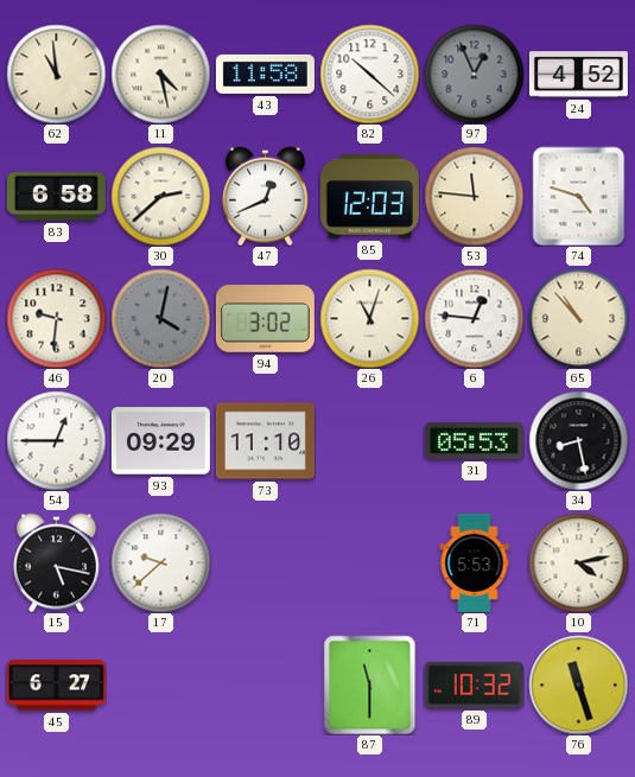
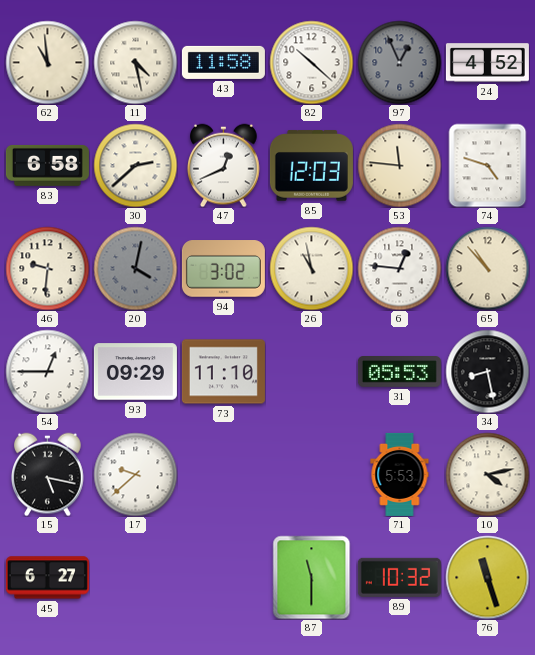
26: 11:03 -> 10:58
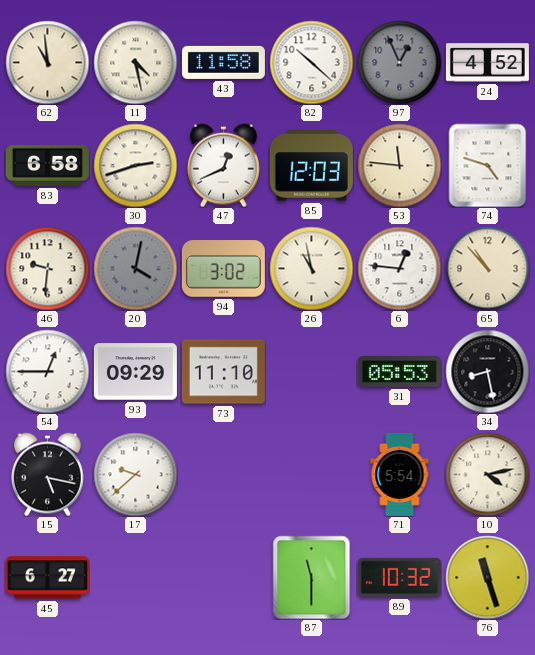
30: 2:38 -> 2:42
71: 5:53 -> 5:54
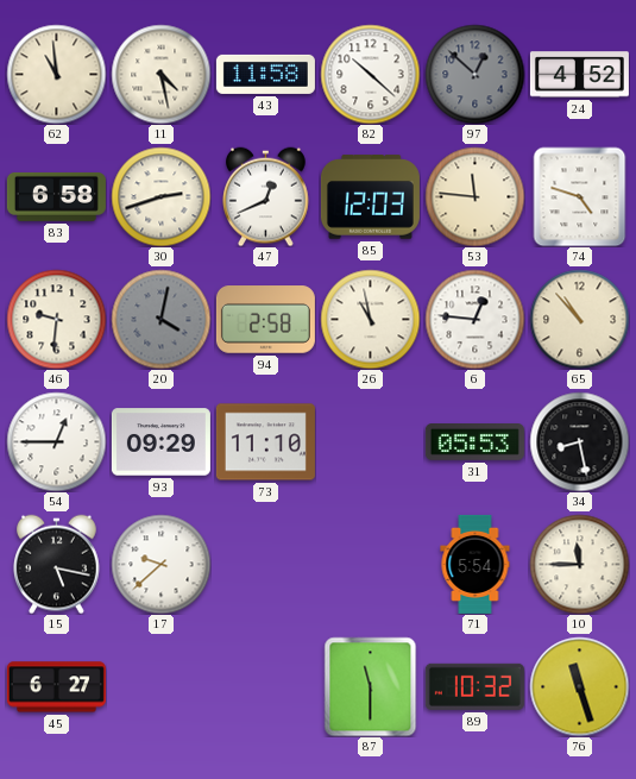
97: 12:56 -> 12:52
94: 3:02 -> 2:58
10: 4:13 -> 11:45
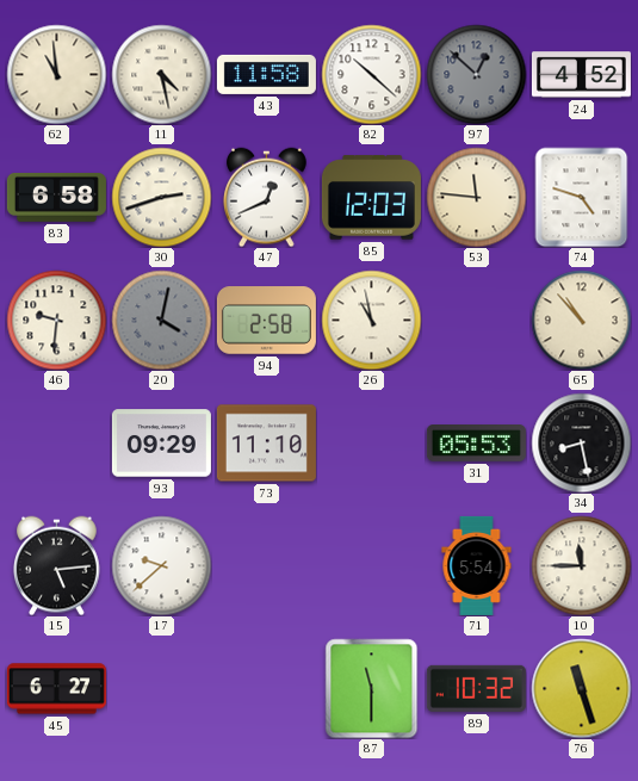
6: 12:46 -> none
54: 12:45 -> none
15: 5:17 -> 5:14
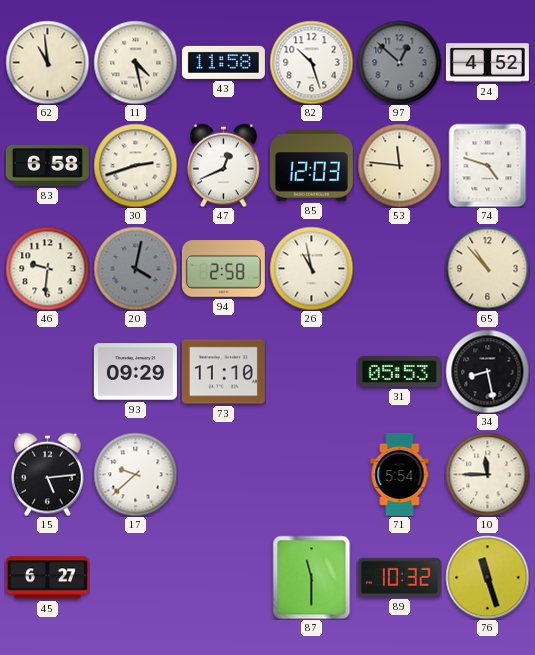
82: 10:22 -> 10:27
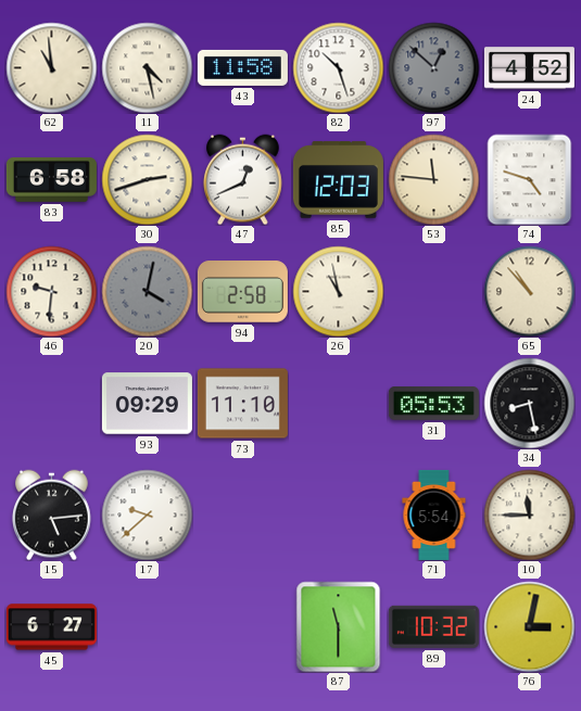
76: 11:27 -> 3:02
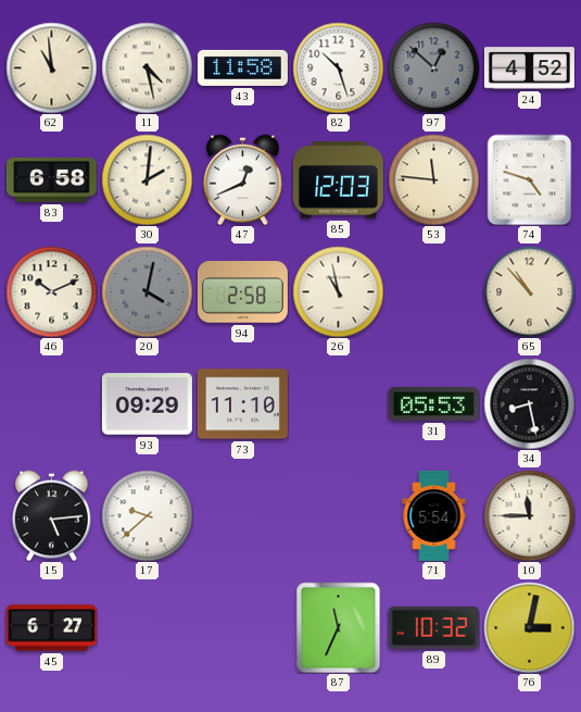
30: 2:42 -> 2:01
46: 9:31 -> 10:11
87: 11:30 -> 11:34
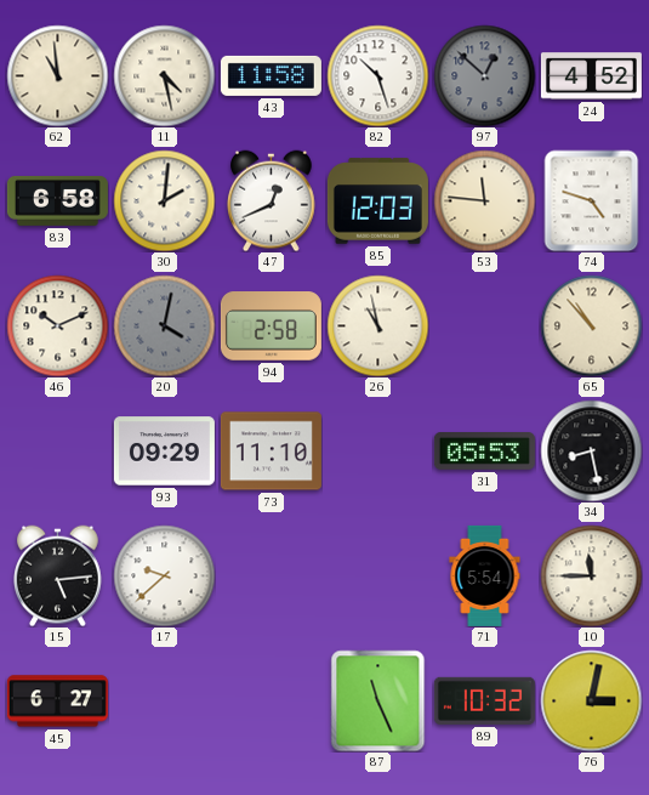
87: 11:34 -> 11:26
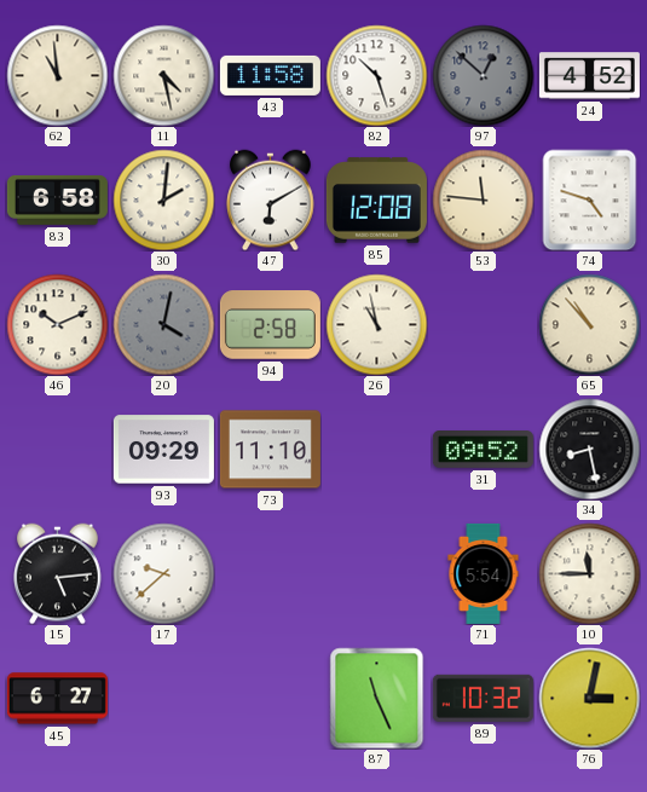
47: 12:41 -> 6:10
85: 12:03 -> 12:08
31: 05:53 -> 09:52
